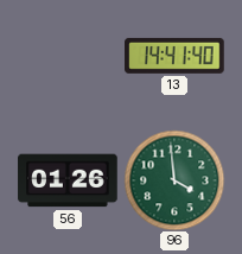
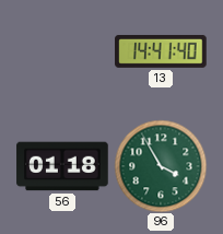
56: 01:26 -> 01:18
96: 3:59 -> 3:55
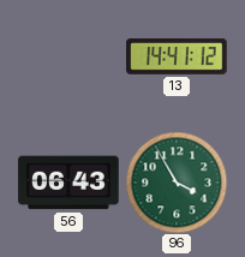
13: 14:41:40 -> 14:41:12
56: 01:18 -> 06:43
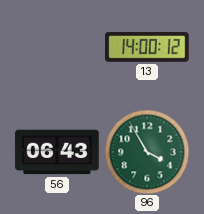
13: 14:41 -> 14:00
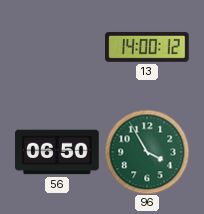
56: 06:43 -> 06:50
